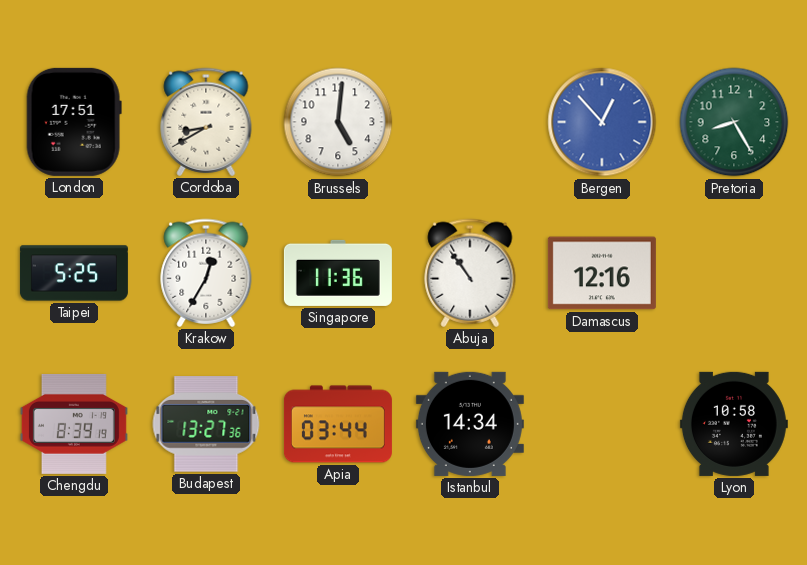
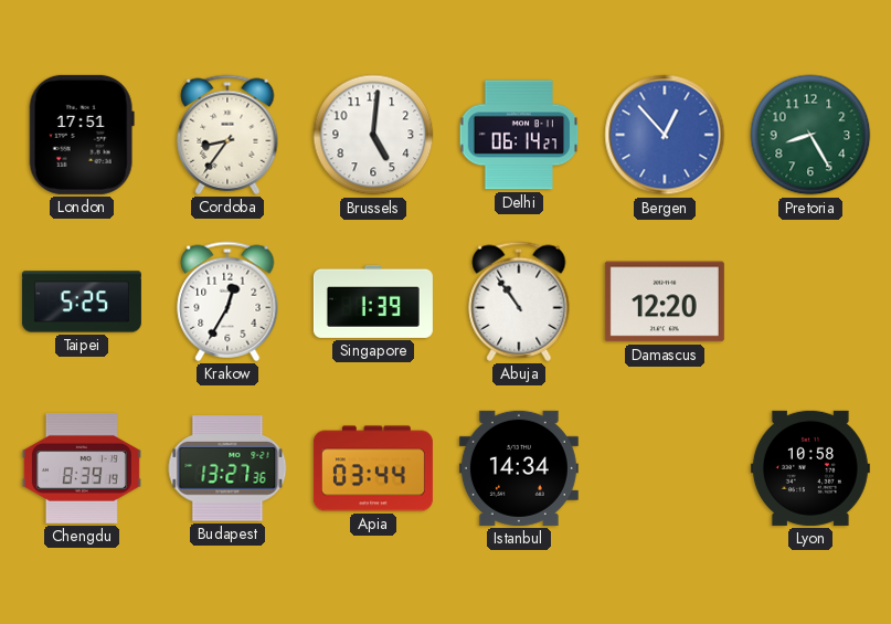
Cordoba: 8:40 -> 8:36
Delhi: none -> 06:14
Singapore: 11:36 -> 1:39
Damascus: 12:16 -> 12:20
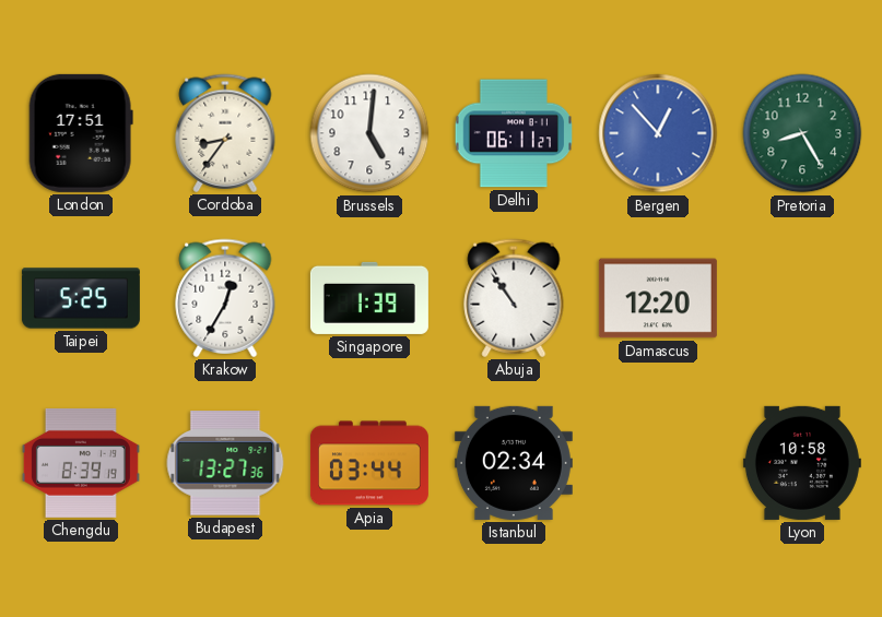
Delhi: 06:14 -> 06:11
Istanbul: 14:34 -> 02:34
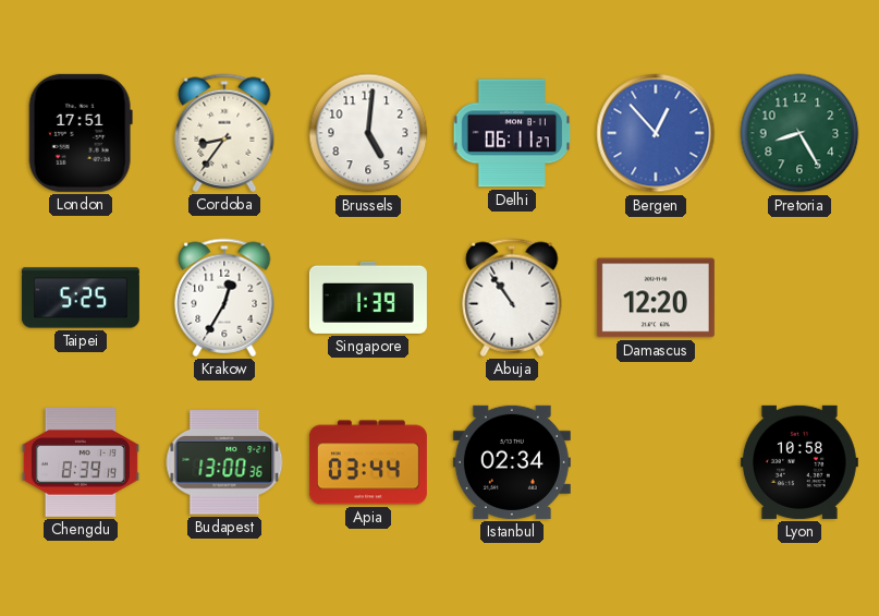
Budapest: 13:27 -> 13:00
